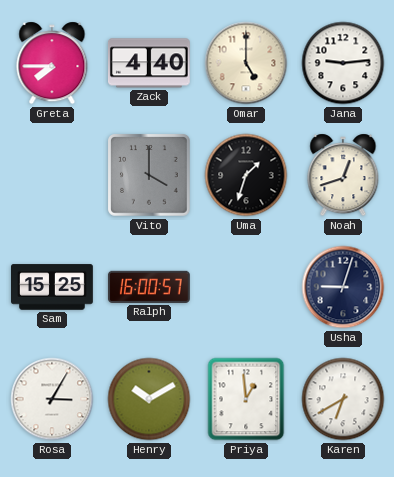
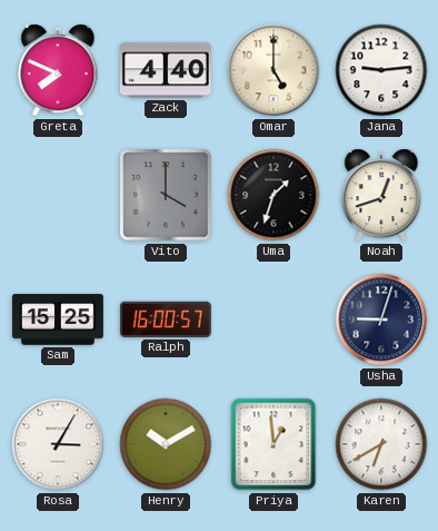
Greta: 7:45 -> 7:49
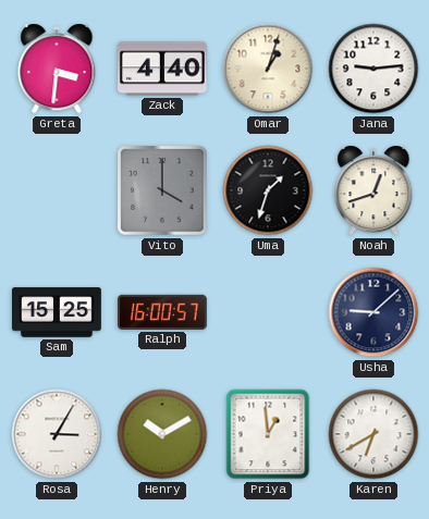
Greta: 7:49 -> 3:31
Omar: 5:00 -> 1:03
Usha: 9:03 -> 9:08
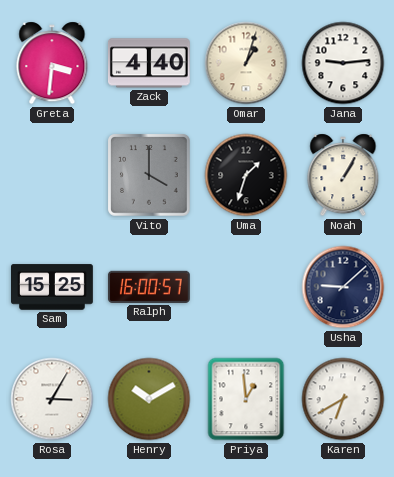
Noah: 12:42 -> 1:05
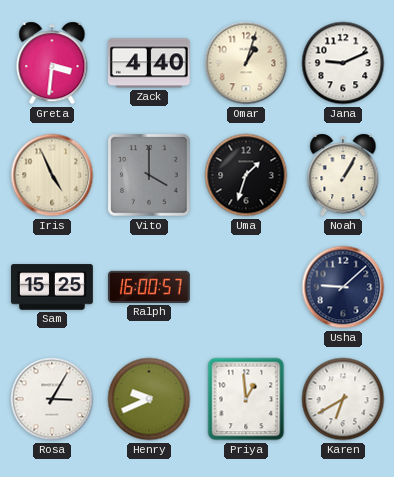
Jana: 9:14 -> 9:11
Iris: none -> 4:56
Henry: 10:10 -> 9:41
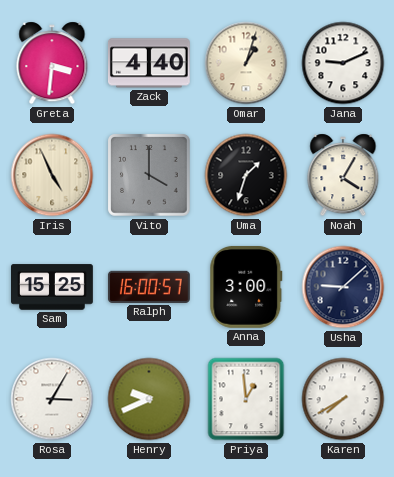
Noah: 1:05 -> 4:05
Anna: none -> 3:00
Karen: 6:40 -> 7:40
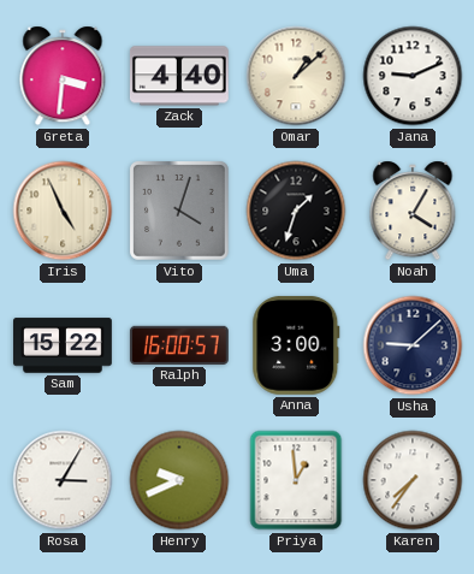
Omar: 1:03 -> 1:08
Vito: 4:00 -> 4:03
Sam: 15:25 -> 15:22
Karen: 7:40 -> 7:36
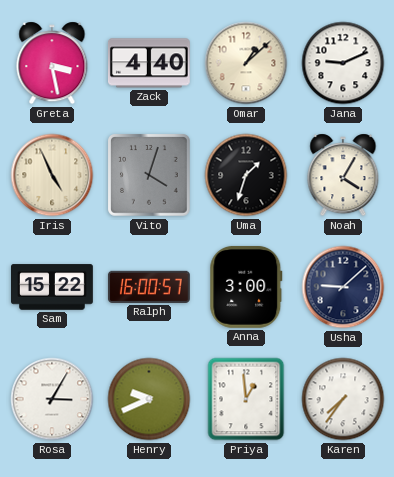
Greta: 3:31 -> 3:28
